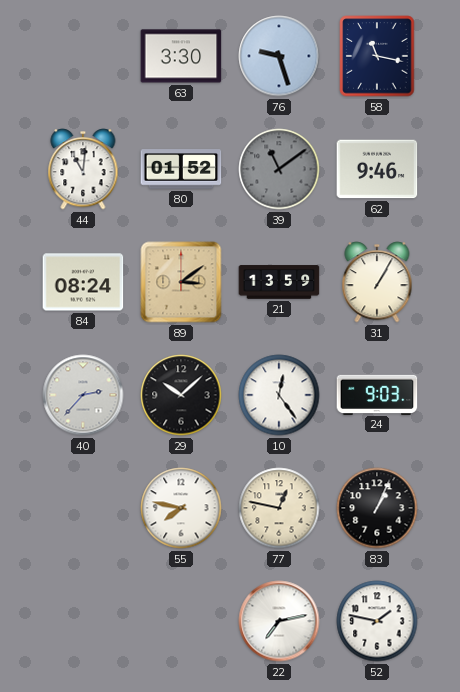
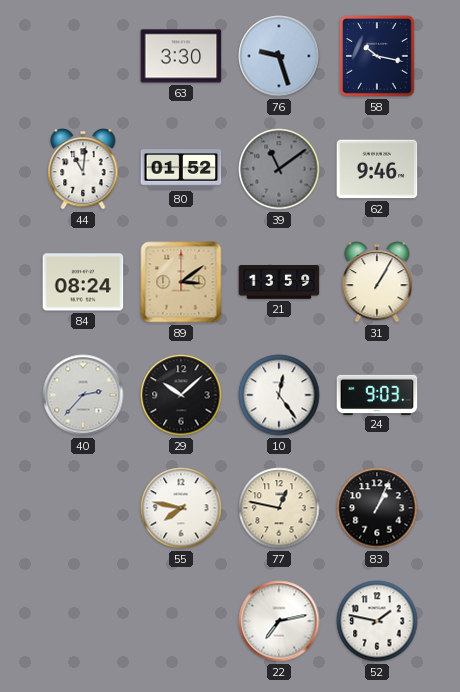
58: 11:17 -> 10:17
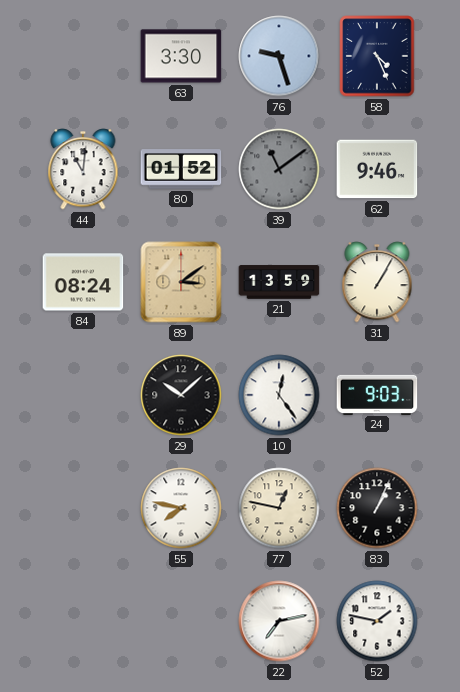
58: 10:17 -> 4:26
40: 2:37 -> none
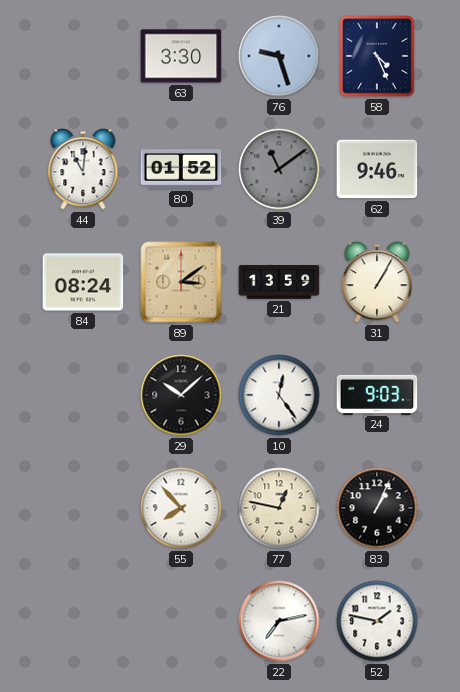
55: 7:47 -> 7:53
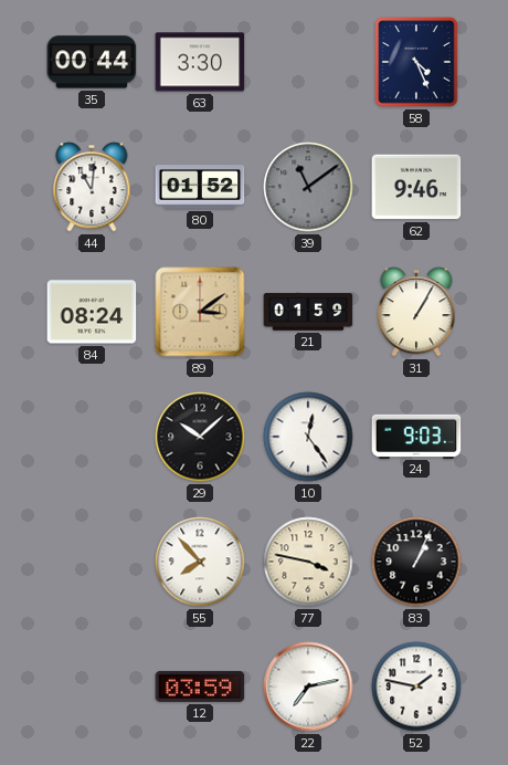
35: none -> 00:44
76: 9:27 -> none
21: 13:59 -> 01:59
77: 12:47 -> 3:47
12: none -> 03:59
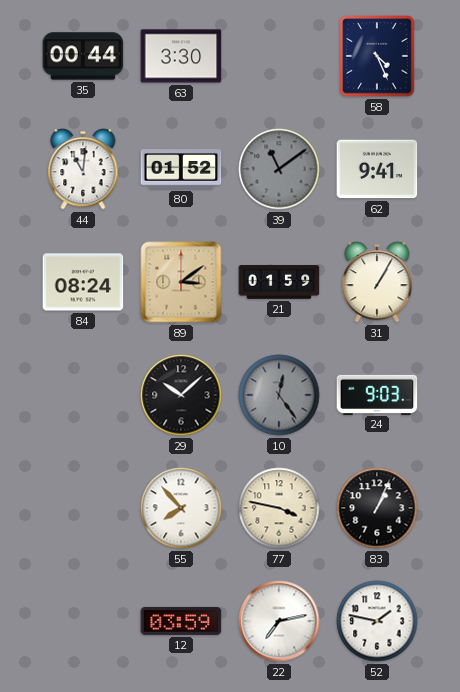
62: 9:46 -> 9:41
10 dial: white -> grey
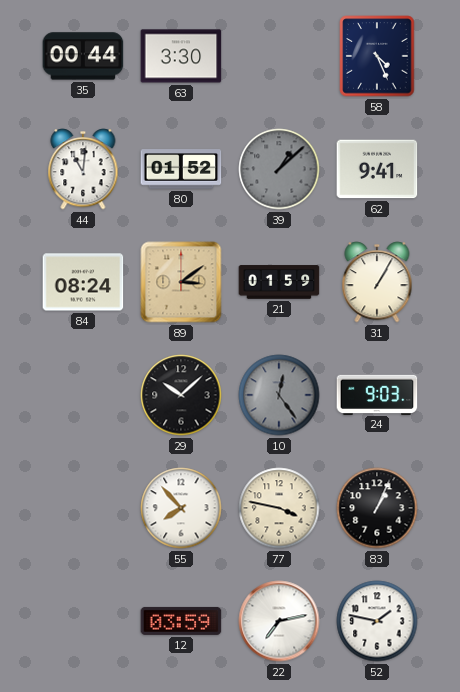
39: 11:09 -> 1:08
